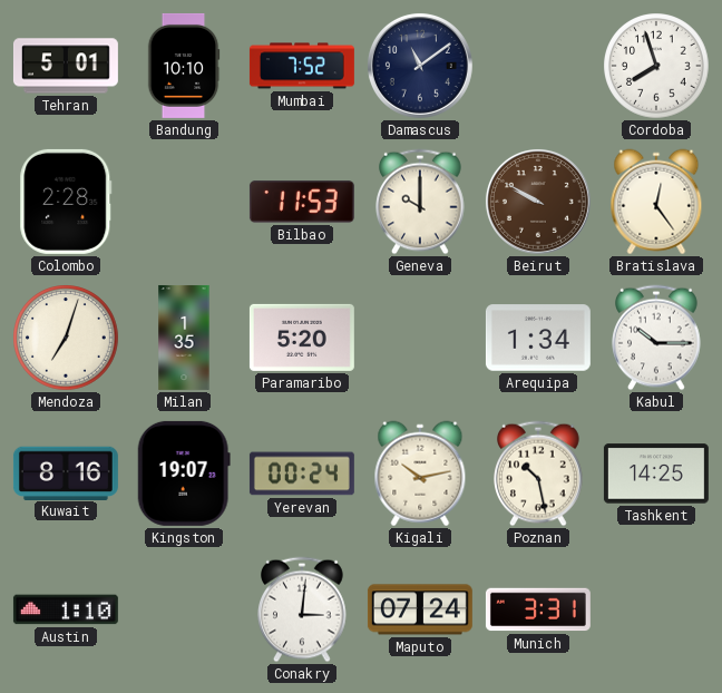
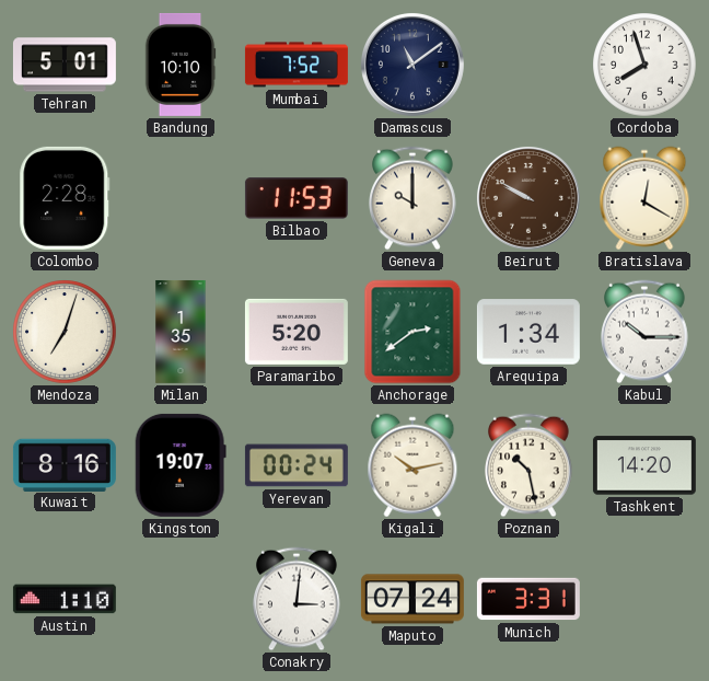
Bratislava: 12:24 -> 12:20
Anchorage: none -> 2:39
Tashkent: 14:25 -> 14:20
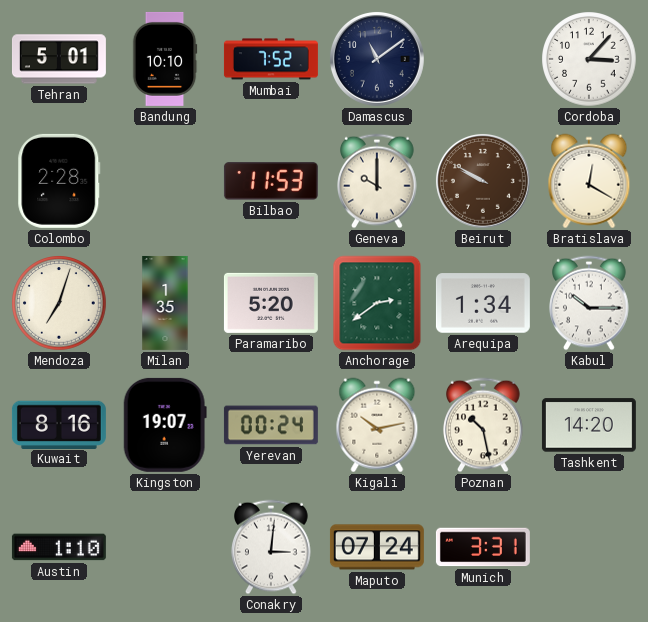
Cordoba: 7:57 -> 3:07
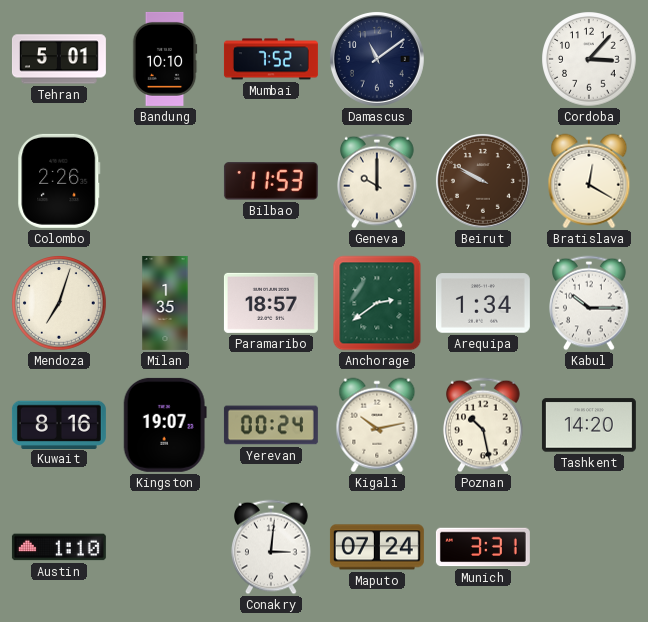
Colombo: 2:28 -> 2:26
Paramaribo: 5:20 -> 18:57
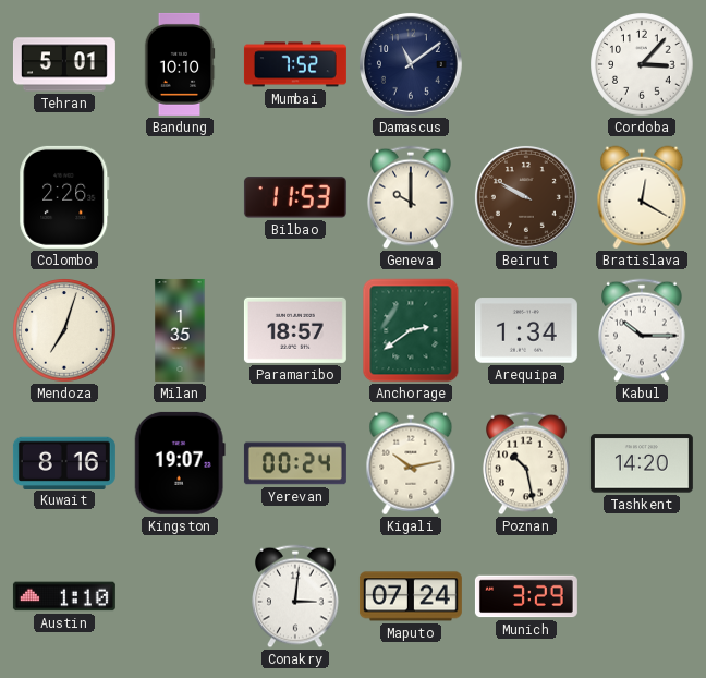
Munich: 3:31 -> 3:29
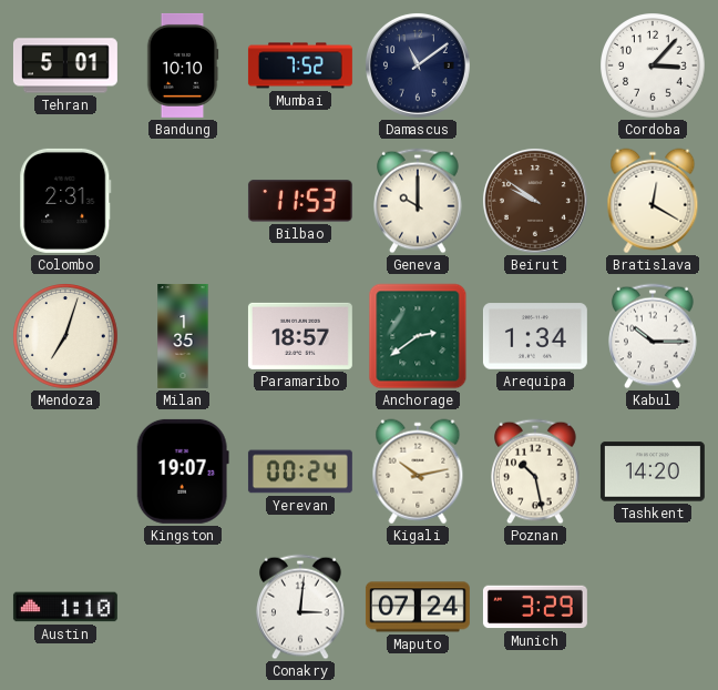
Colombo: 2:26 -> 2:31
Beirut: 9:50 -> 9:51
Kuwait: 8:16 -> none
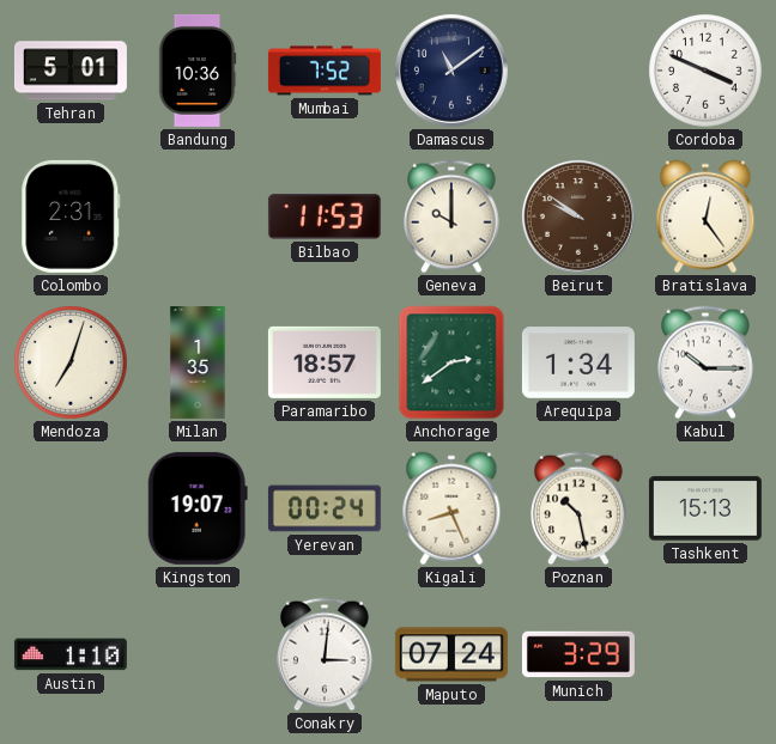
Bandung: 10:10 -> 10:36
Cordoba: 3:07 -> 3:49
Bratislava: 12:20 -> 12:24
Kigali: 10:13 -> 8:26
Tashkent: 14:20 -> 15:13
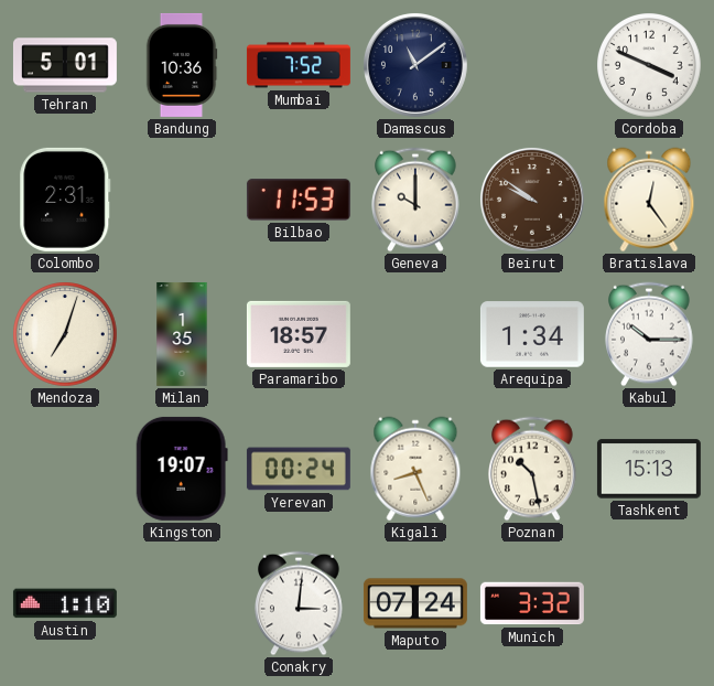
Anchorage: 2:39 -> none
Munich: 3:29 -> 3:32
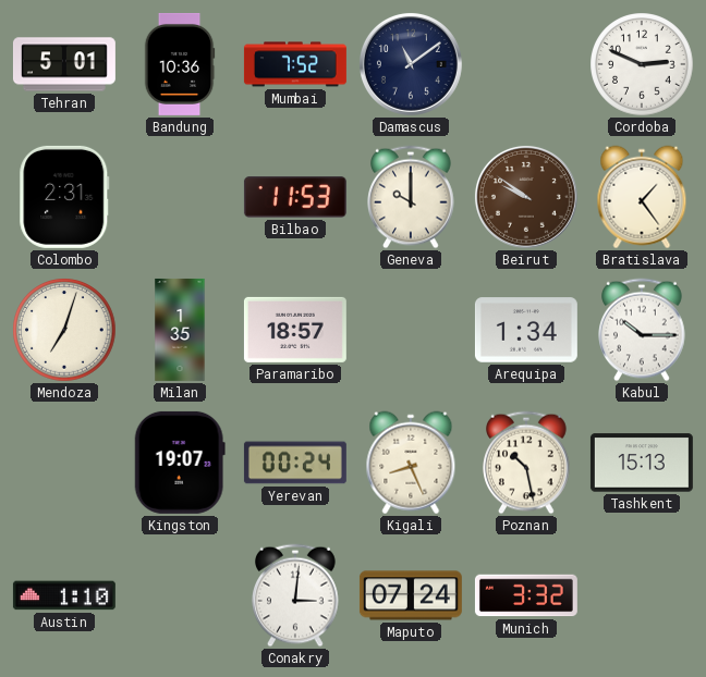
Cordoba: 3:49 -> 2:49
Bratislava: 12:24 -> 1:24
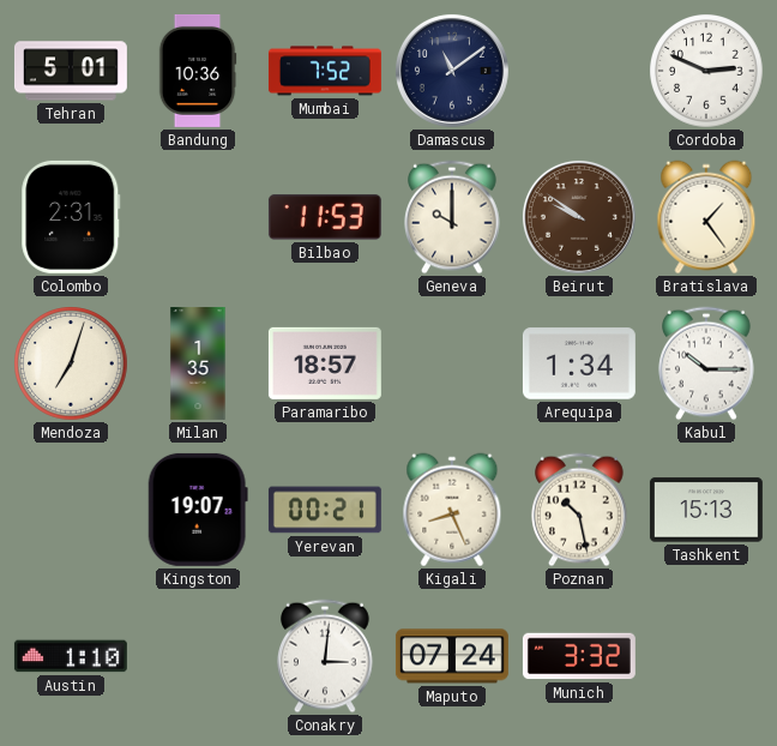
Yerevan: 00:24 -> 00:21
